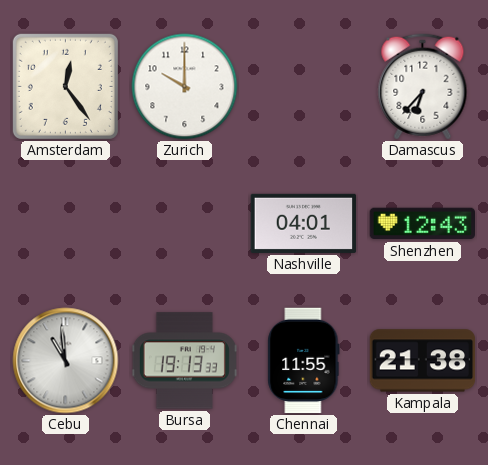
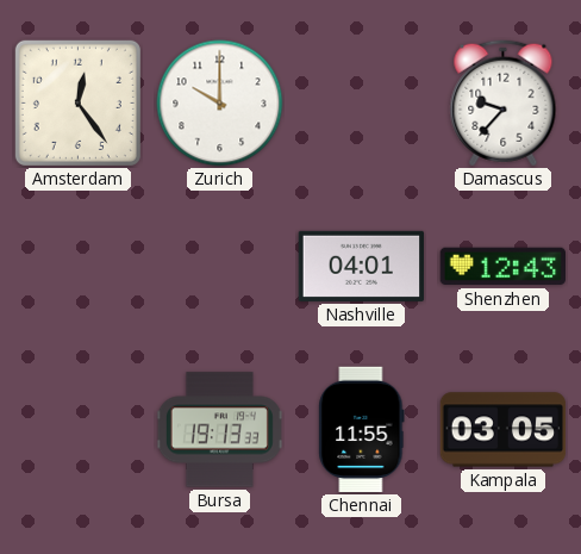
Damascus: 6:37 -> 9:37
Cebu: 10:59 -> none
Kampala: 21:38 -> 03:05
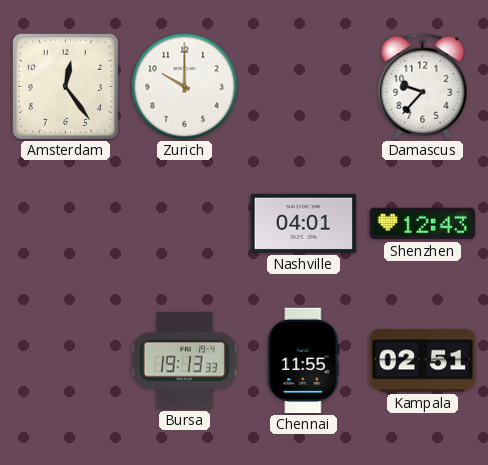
Kampala: 03:05 -> 02:51
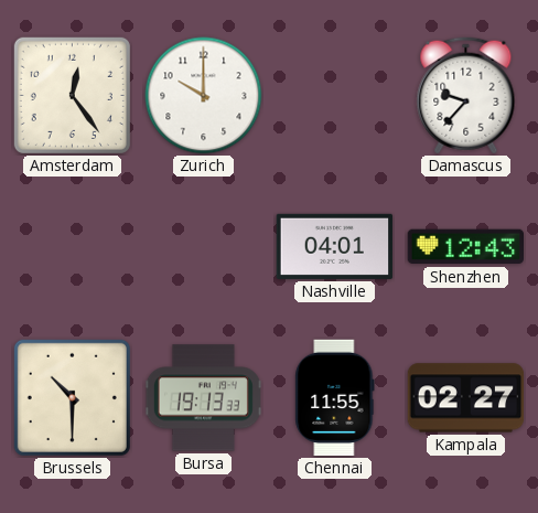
Brussels: none -> 10:30
Kampala: 02:51 -> 02:27
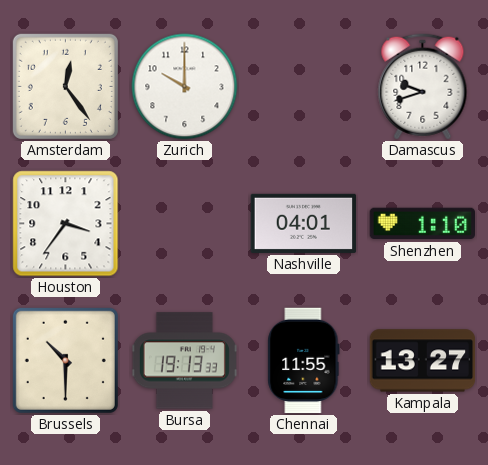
Damascus: 9:37 -> 9:42
Houston: none -> 3:36
Shenzhen: 12:43 -> 1:10
Kampala: 02:27 -> 13:27
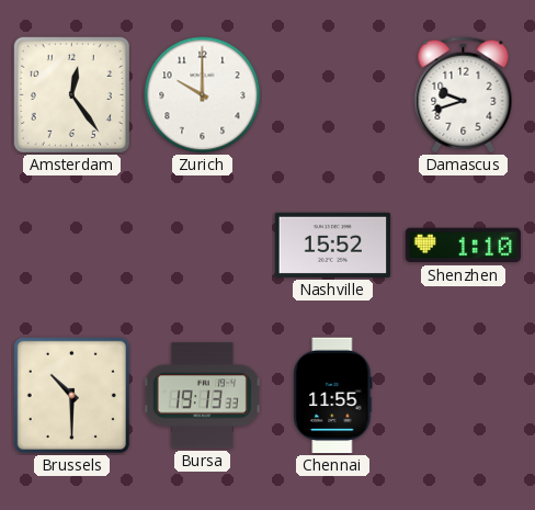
Houston: 3:36 -> none
Nashville: 04:01 -> 15:52
Kampala: 13:27 -> none
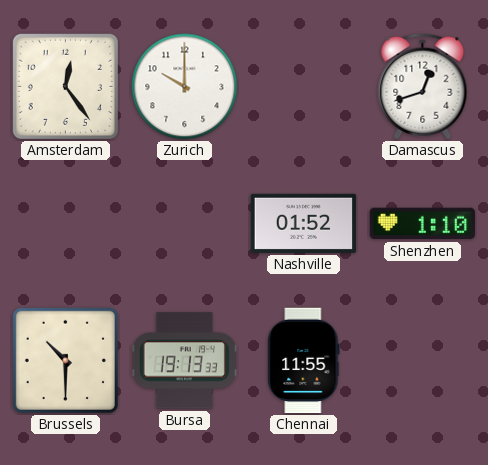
Damascus: 9:42 -> 12:42
Nashville: 15:52 -> 01:52
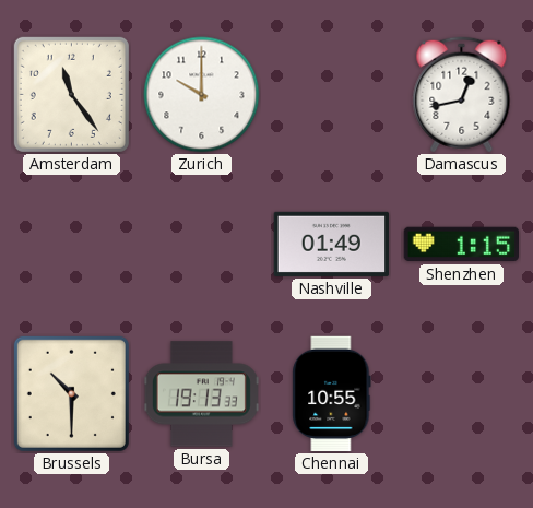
Amsterdam: 12:24 -> 11:24
Damascus: 12:42 -> 12:43
Nashville: 01:52 -> 01:49
Shenzhen: 1:10 -> 1:15
Chennai: 11:55 -> 10:55
